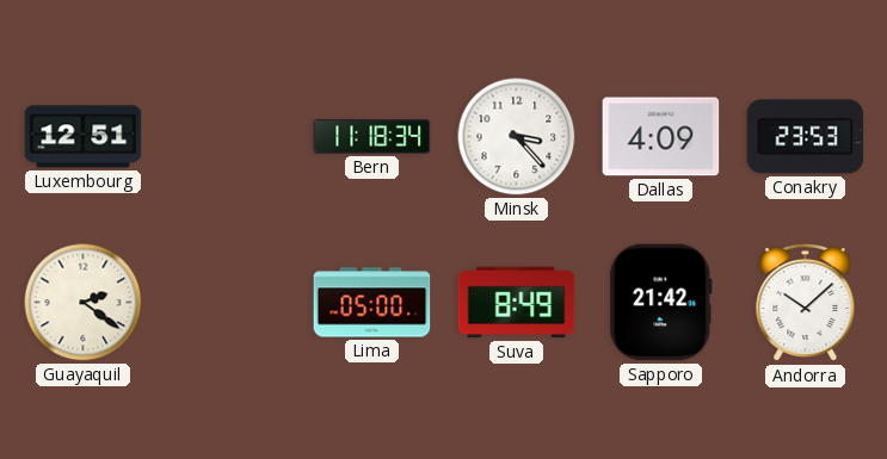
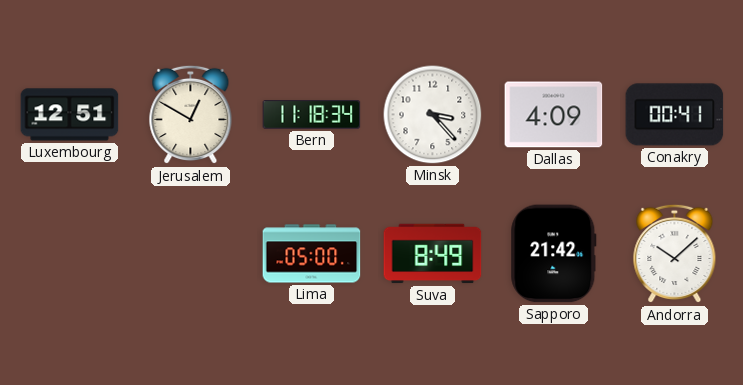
Jerusalem: none -> 12:50
Conakry: 23:53 -> 00:41
Guayaquil: 2:21 -> none
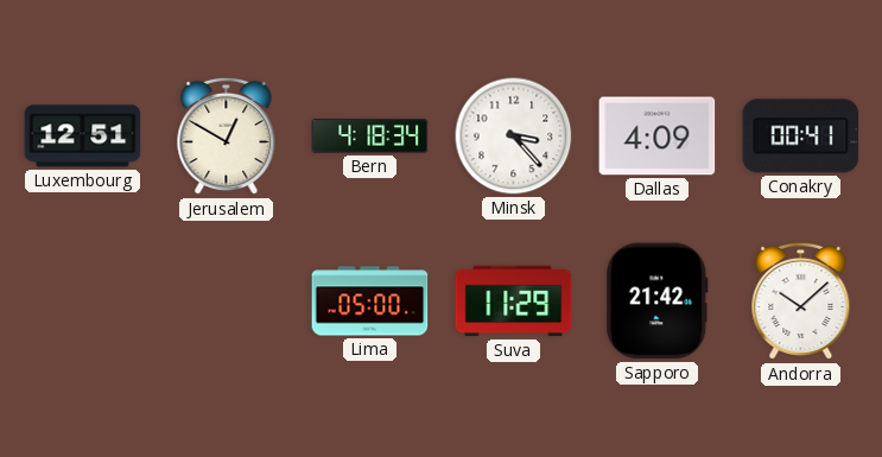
Bern: 11:18 -> 4:18
Suva: 8:49 -> 11:29
